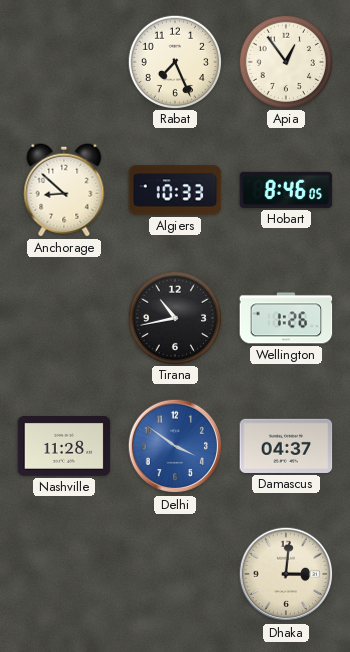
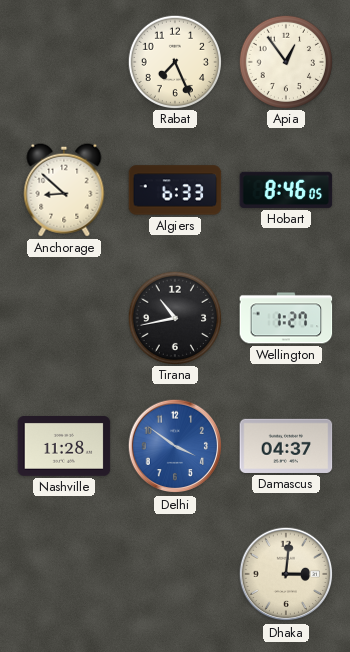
Algiers: 10:33 -> 6:33
Wellington: 1:26 -> 1:27
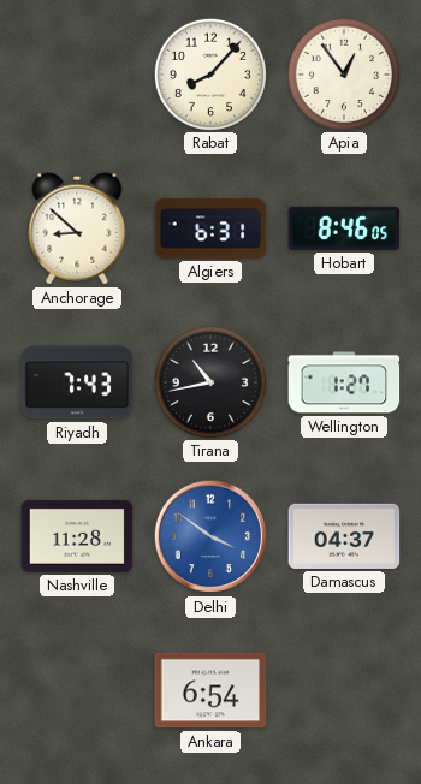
Rabat: 7:26 -> 8:07
Algiers: 6:33 -> 6:31
Riyadh: none -> 7:43
Ankara: none -> 6:54
Dhaka: 3:01 -> none
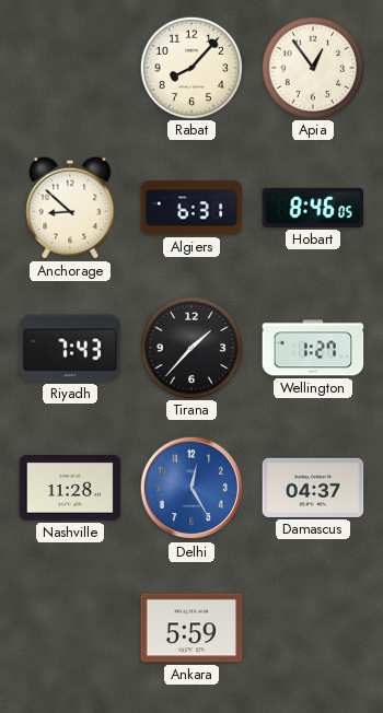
Tirana: 10:43 -> 1:37
Delhi: 3:51 -> 12:25
Ankara: 6:54 -> 5:59
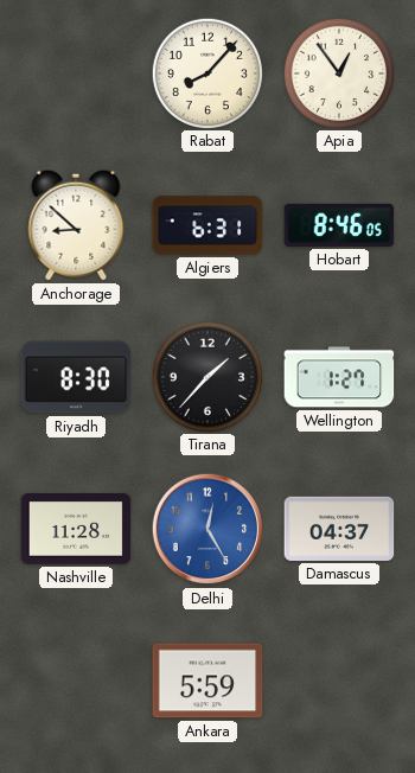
Riyadh: 7:43 -> 8:30
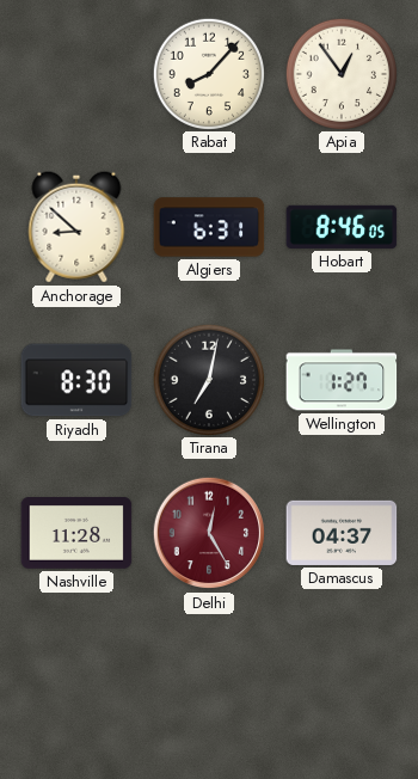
Tirana: 1:37 -> 7:02
Delhi dial: blue -> burgundy
Ankara: 5:59 -> none
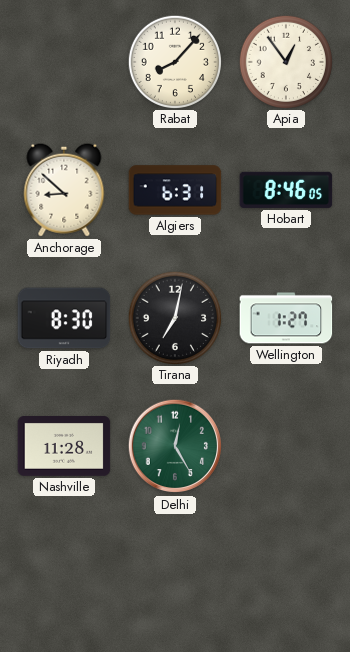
Delhi dial: burgundy -> green
Damascus: 04:37 -> none
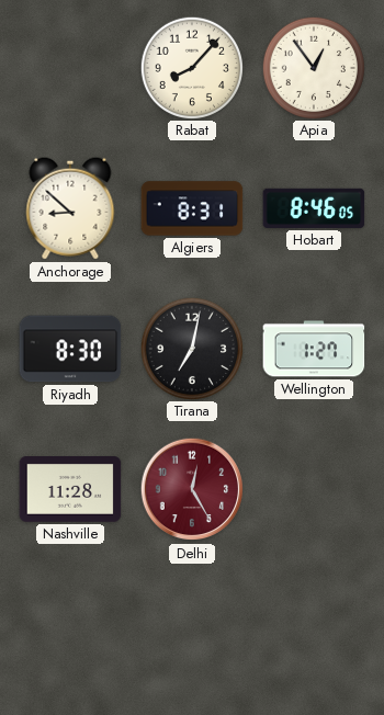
Algiers: 6:31 -> 8:31
Delhi dial: green -> burgundy
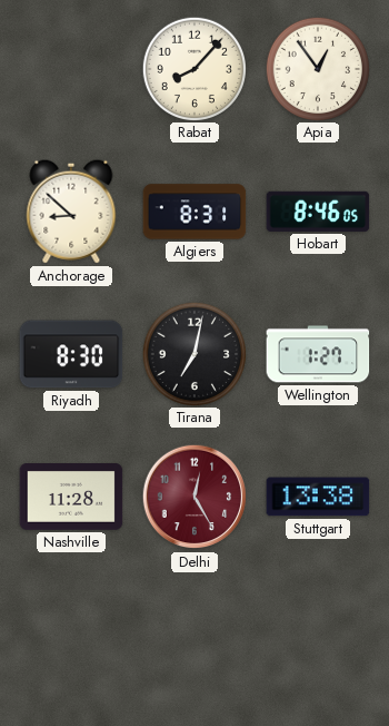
Stuttgart: none -> 13:38
